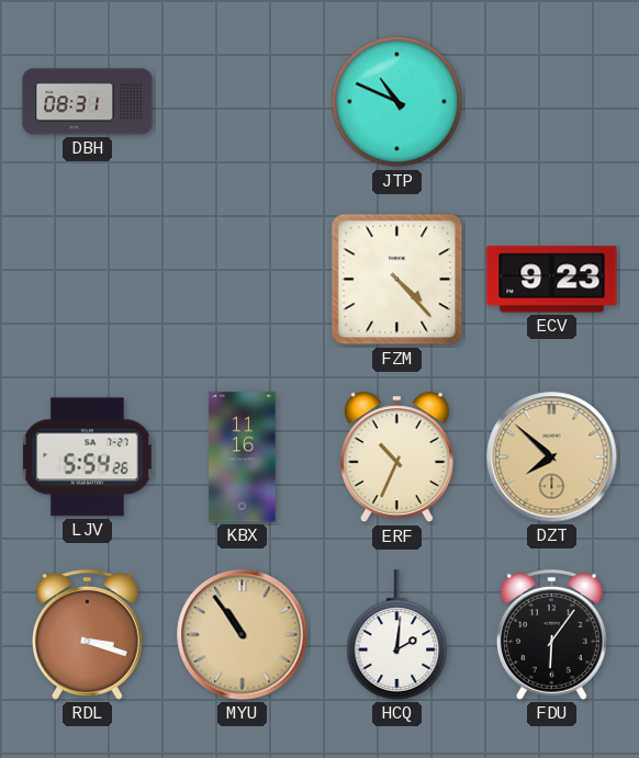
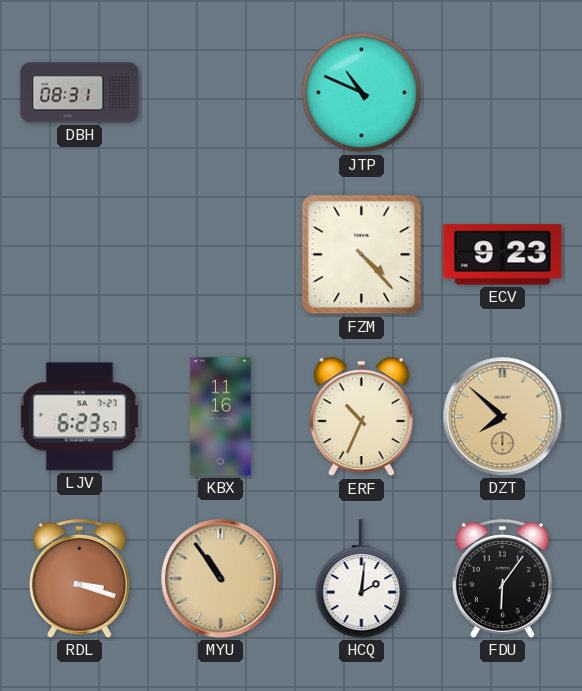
LJV: 5:54 -> 6:23
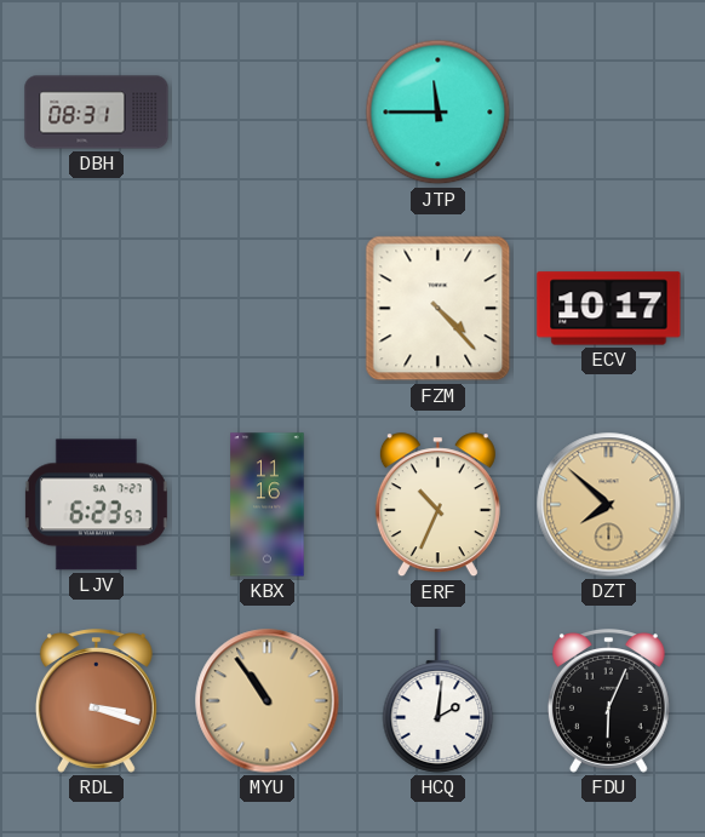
JTP: 10:49 -> 11:45
ECV: 9:23 -> 10:17
FDU: 6:06 -> 6:04
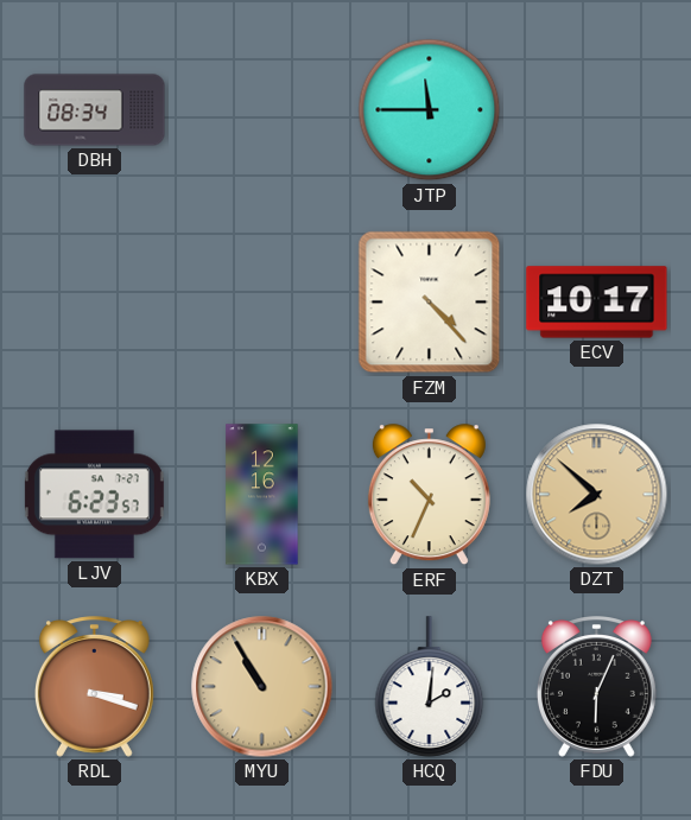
DBH: 08:31 -> 08:34
KBX: 11:16 -> 12:16
MYU: 10:54 -> 10:55
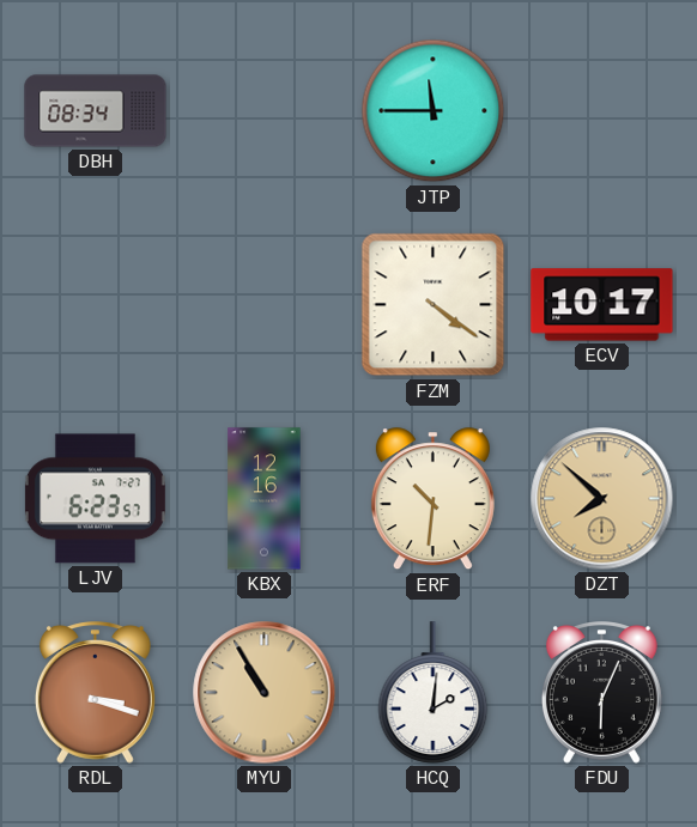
FZM: 4:23 -> 4:21
ERF: 10:34 -> 10:31
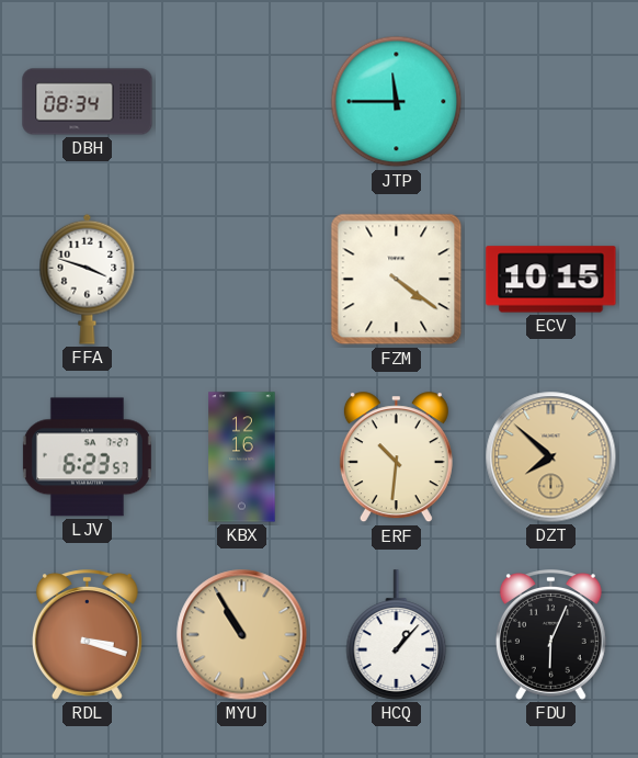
FFA: none -> 3:48
ECV: 10:17 -> 10:15
HCQ: 2:01 -> 1:07
